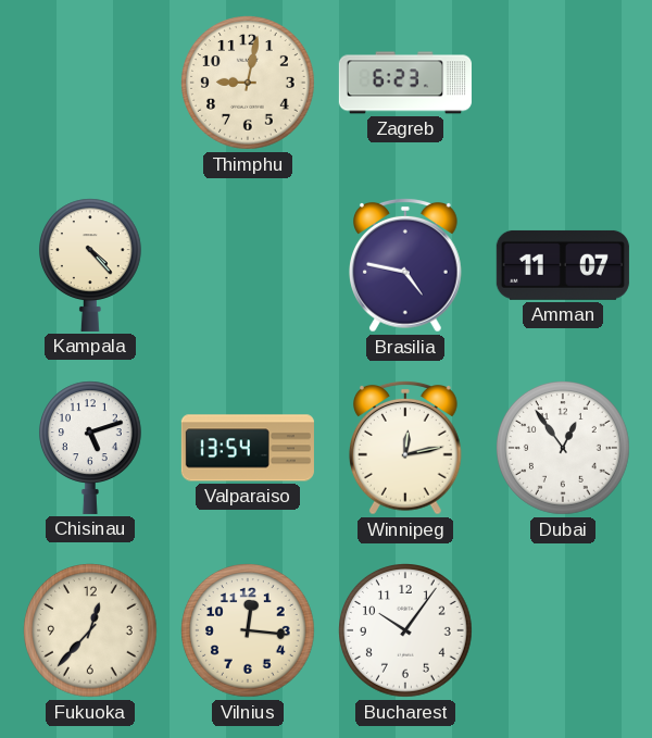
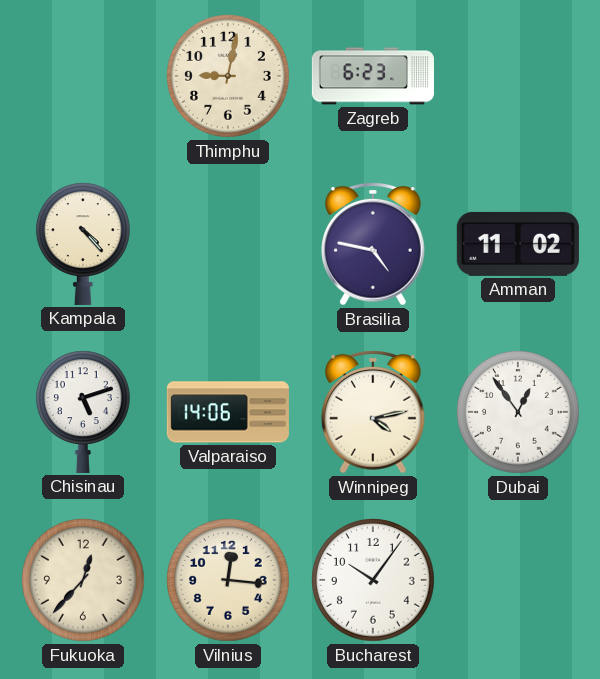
Amman: 11:07 -> 11:02
Valparaiso: 13:54 -> 14:06
Winnipeg: 12:13 -> 4:13
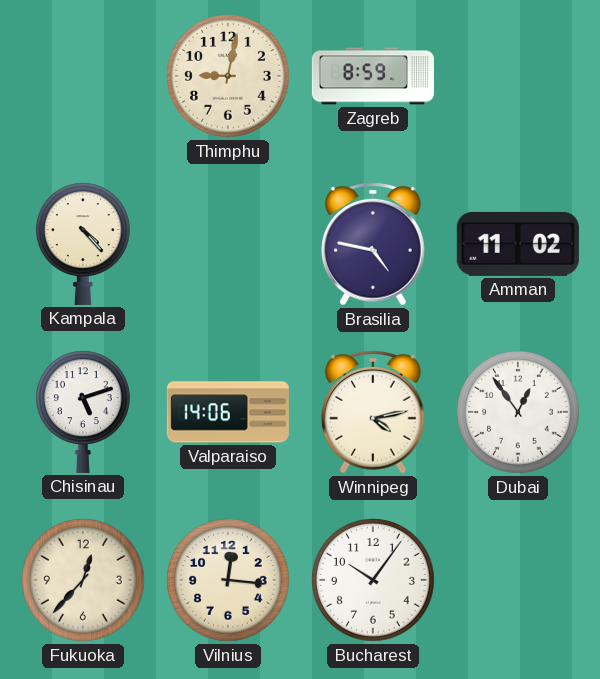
Zagreb: 6:23 -> 8:59
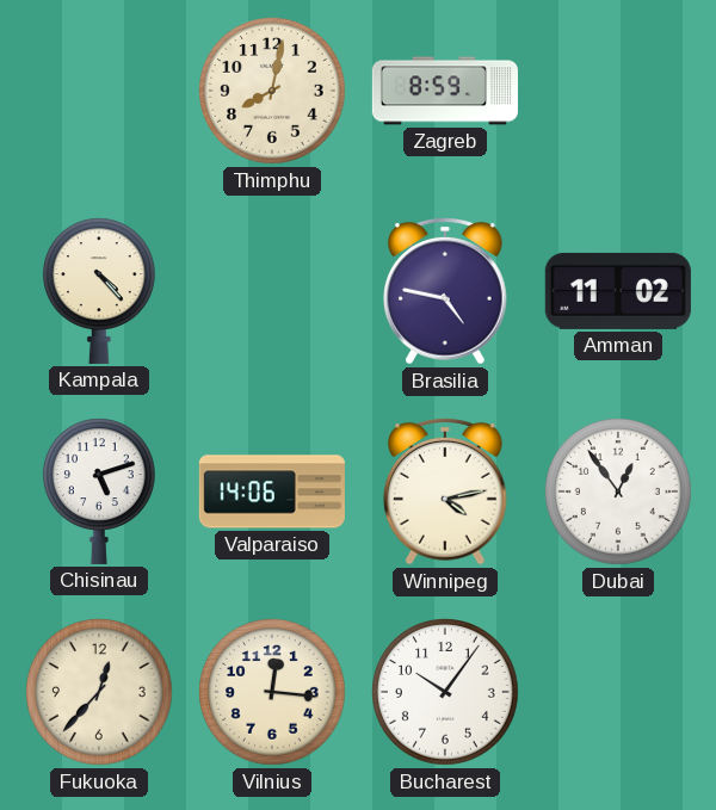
Thimphu: 9:02 -> 8:02
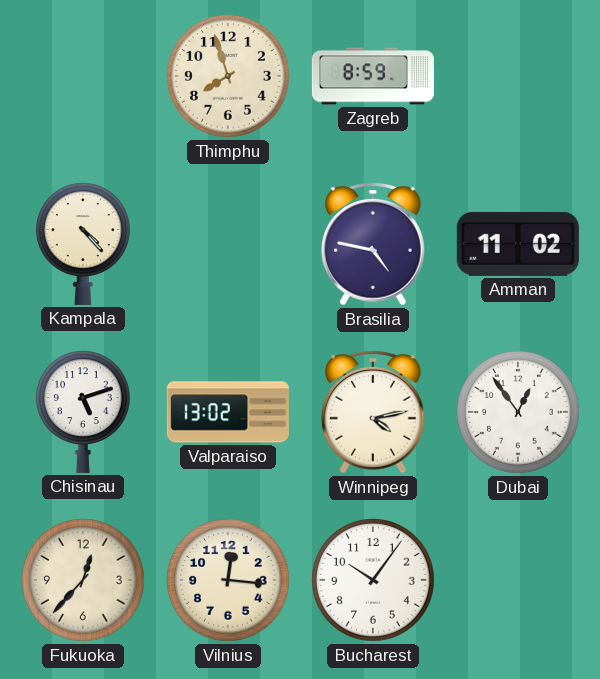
Thimphu: 8:02 -> 7:57
Valparaiso: 14:06 -> 13:02
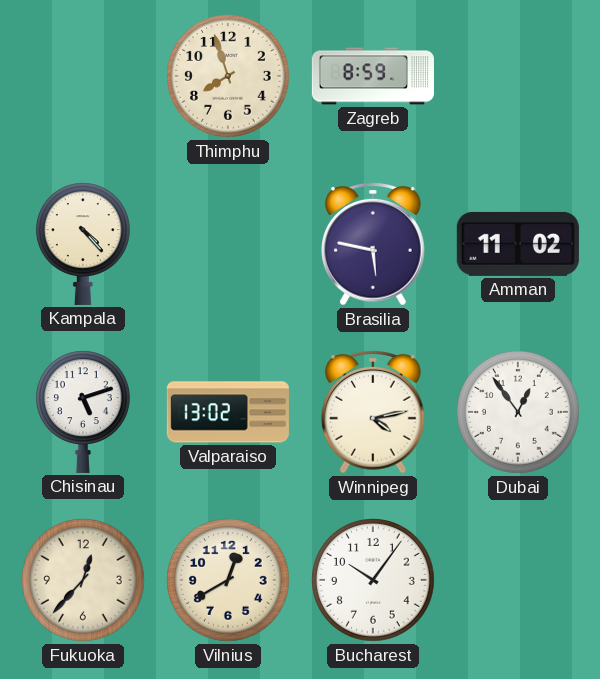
Brasilia: 4:47 -> 5:47
Vilnius: 12:16 -> 12:40
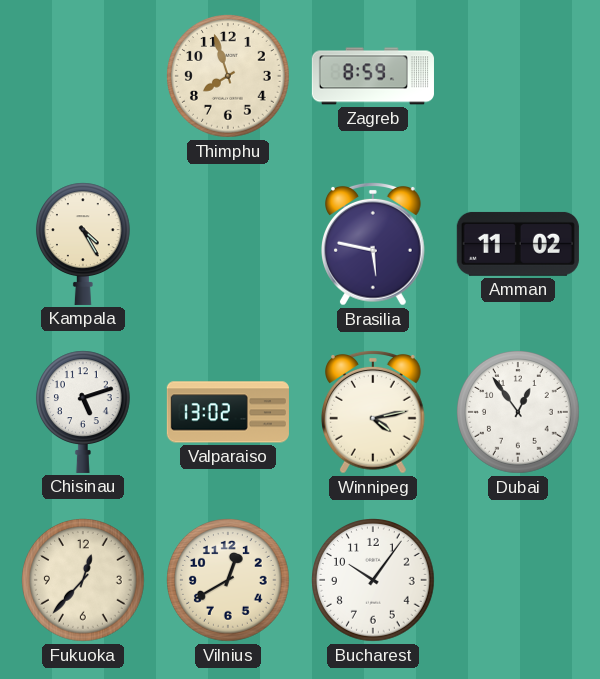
Kampala: 4:23 -> 4:25
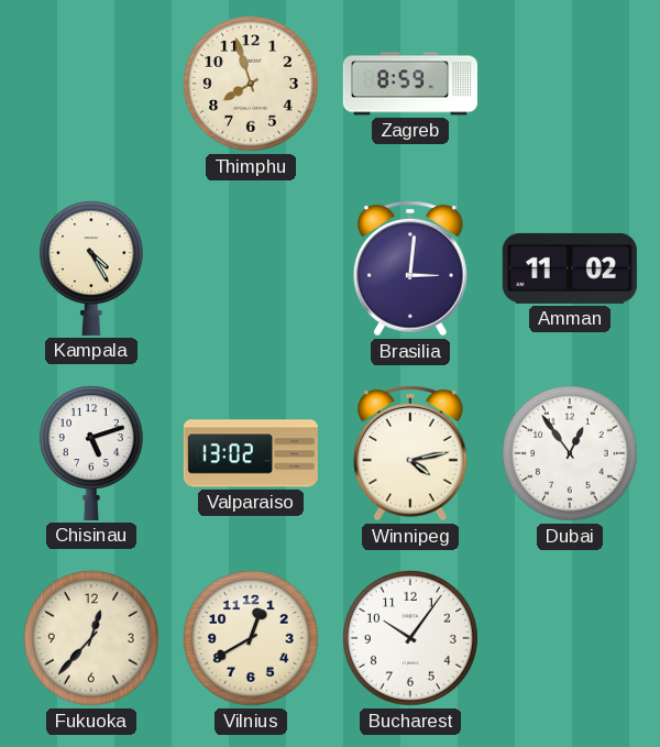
Brasilia: 5:47 -> 3:01
